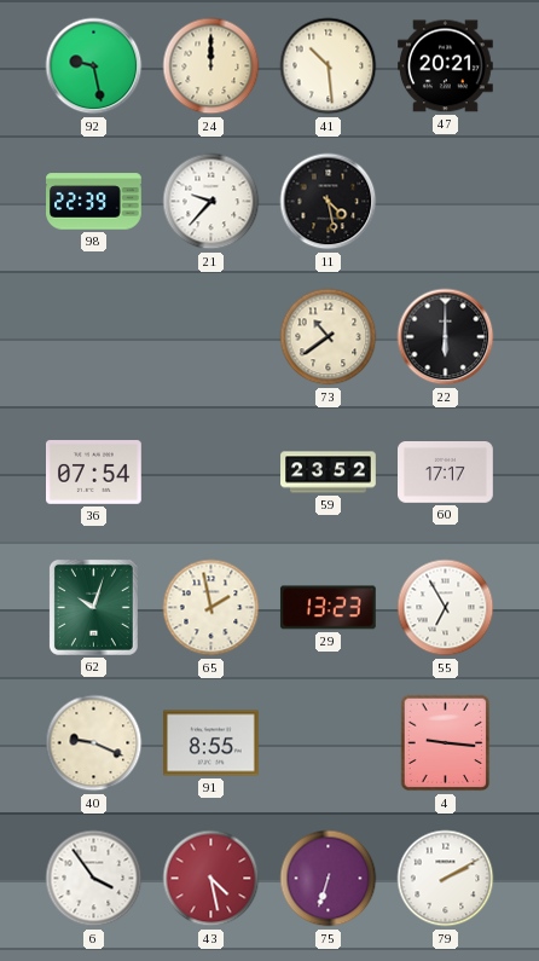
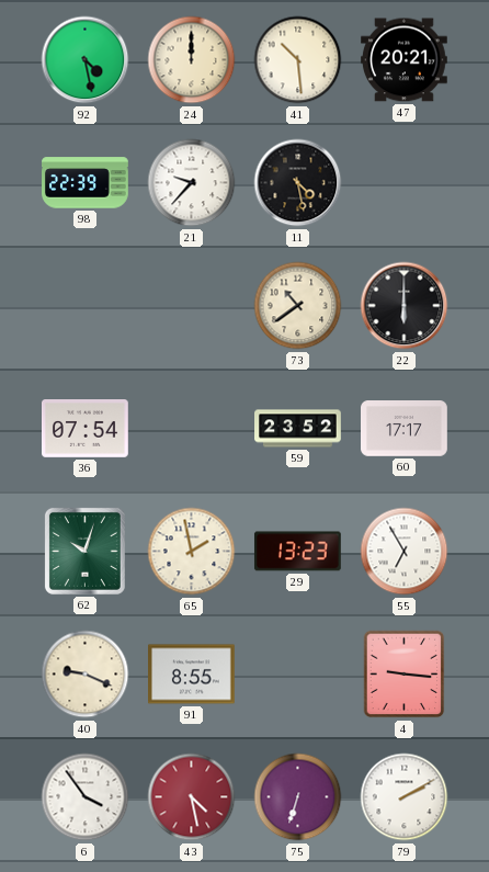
92: 9:28 -> 4:28
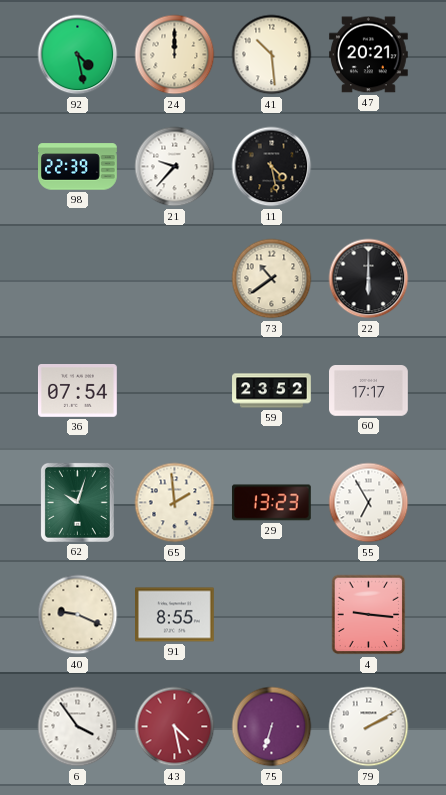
65: 1:58 -> 1:59
